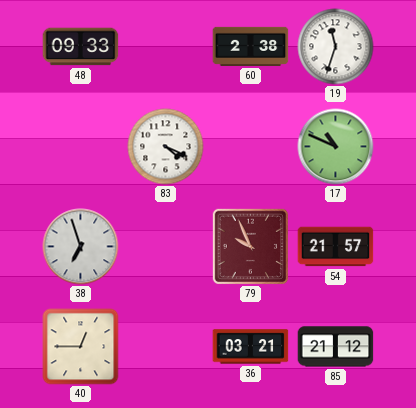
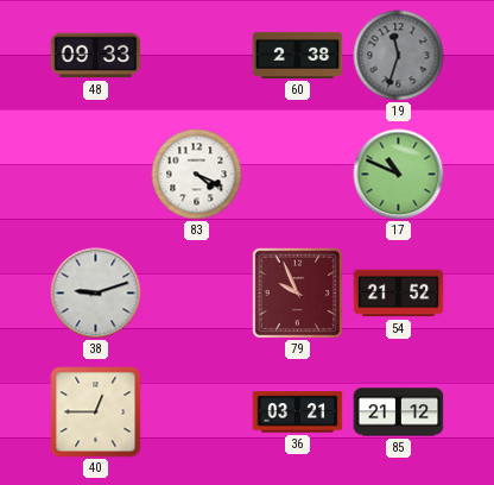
19 dial: white -> grey
38: 6:57 -> 9:12
54: 21:57 -> 21:52
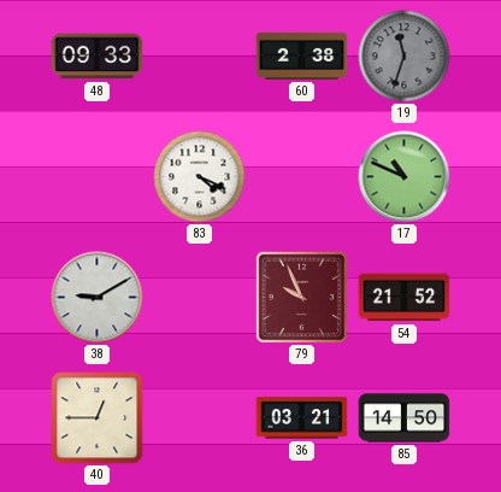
38: 9:12 -> 9:10
85: 21:12 -> 14:50
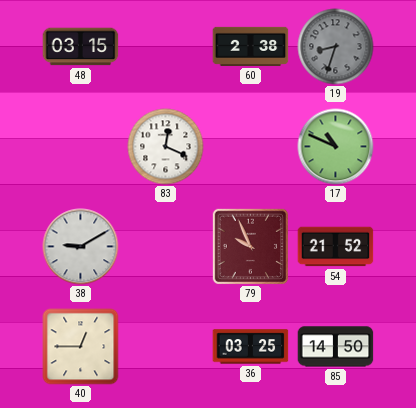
48: 09:33 -> 03:15
19: 11:33 -> 8:33
83: 4:19 -> 12:19
36: 03:21 -> 03:25
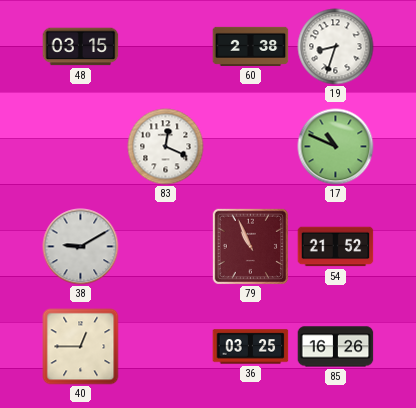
19 dial: grey -> white
79: 9:56 -> 10:56
85: 14:50 -> 16:26
